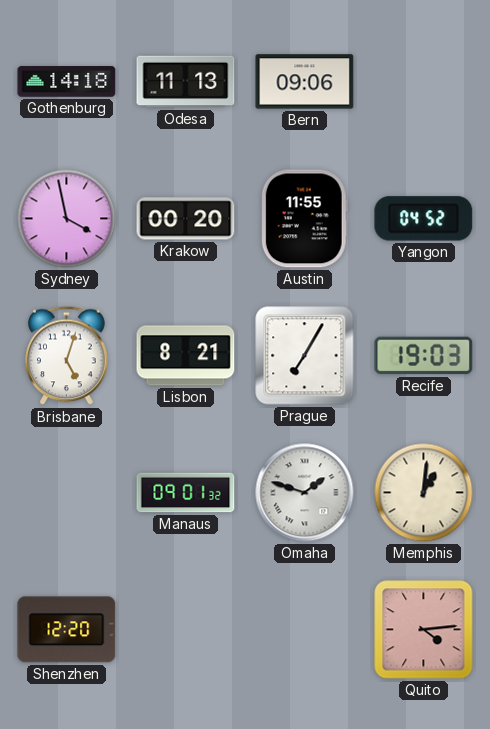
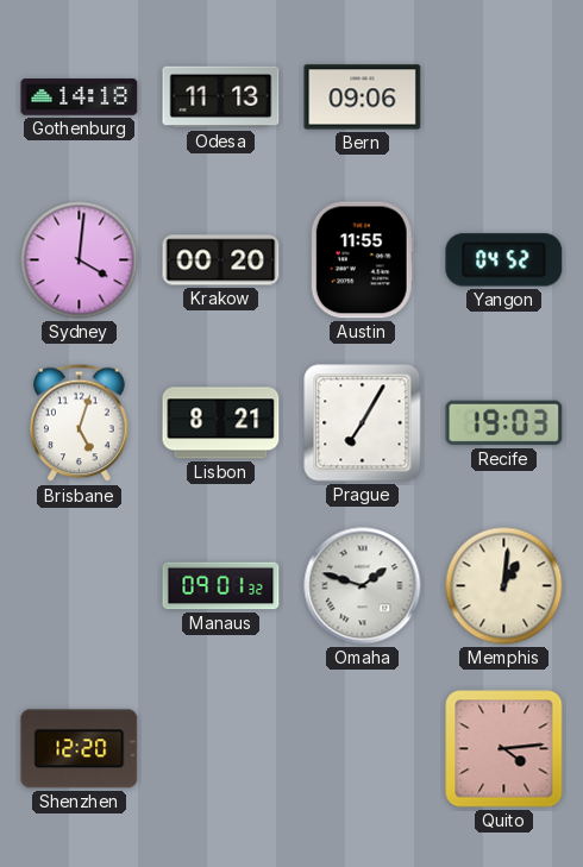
Sydney: 3:58 -> 4:01
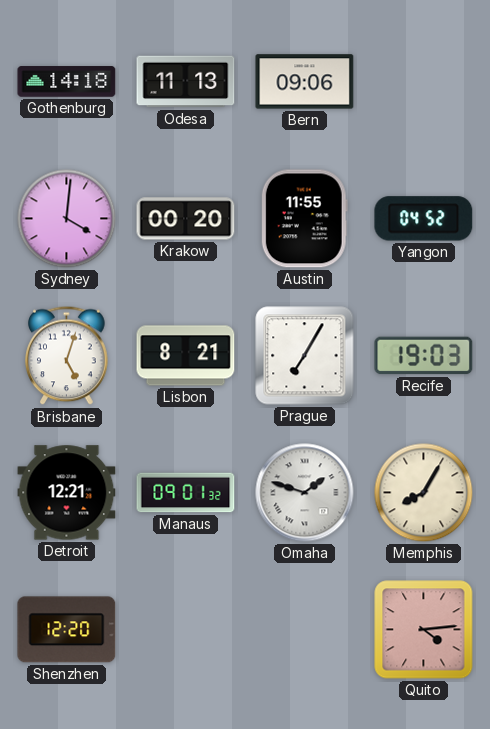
Detroit: none -> 12:21
Memphis: 1:01 -> 8:05
